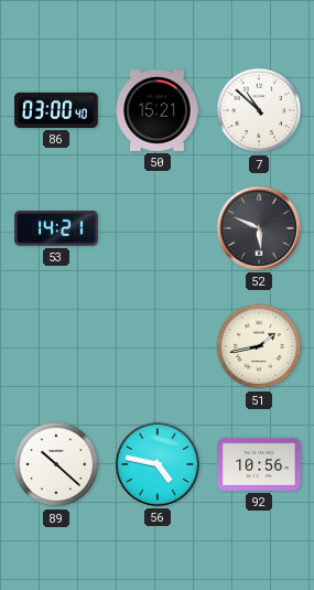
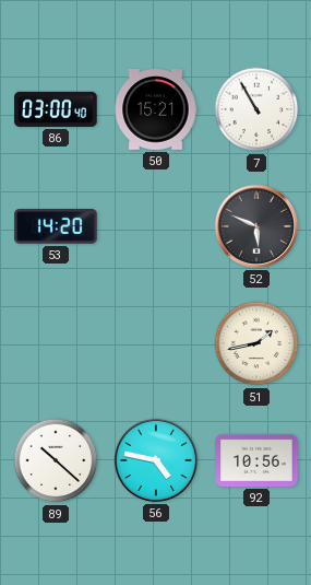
7: 10:52 -> 10:55
53: 14:21 -> 14:20
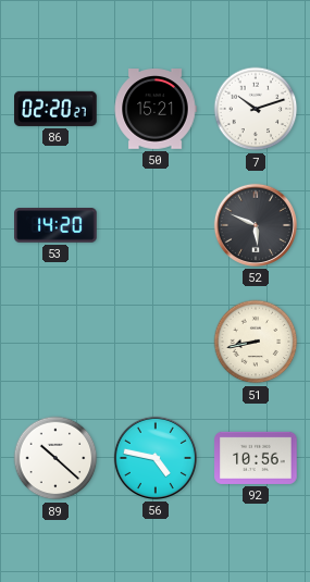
86: 03:00 -> 02:20
7: 10:55 -> 10:12
51: 1:43 -> 8:43
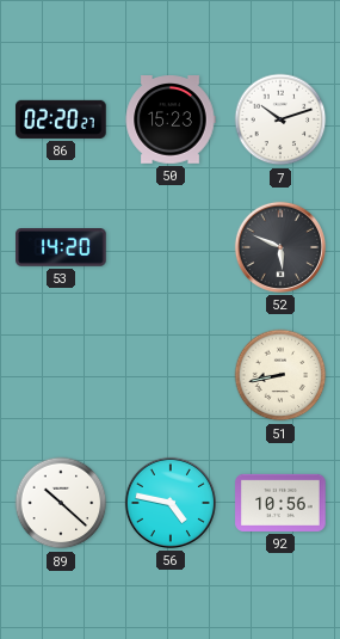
50: 15:21 -> 15:23
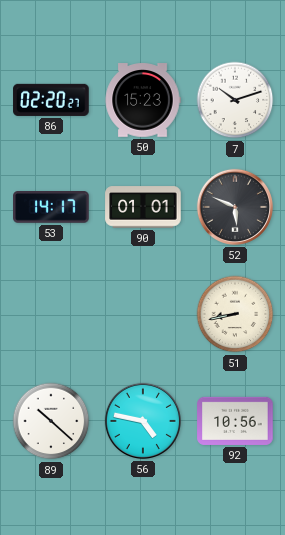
53: 14:20 -> 14:17
90: none -> 01:01
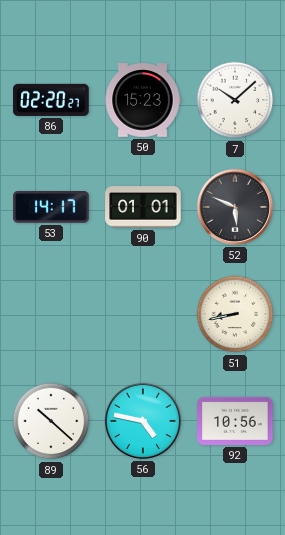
7: 10:12 -> 10:08
